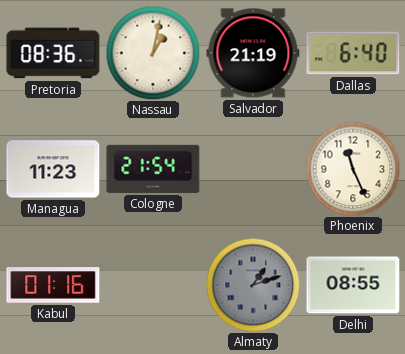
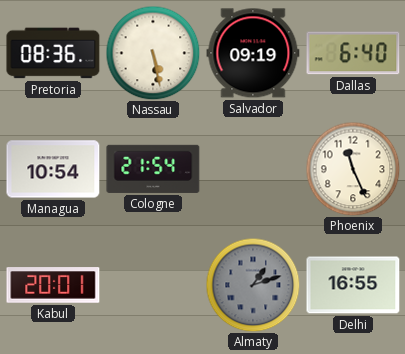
Nassau: 1:02 -> 5:28
Salvador: 21:19 -> 09:19
Managua: 11:23 -> 10:54
Kabul: 01:16 -> 20:01
Delhi: 08:55 -> 16:55
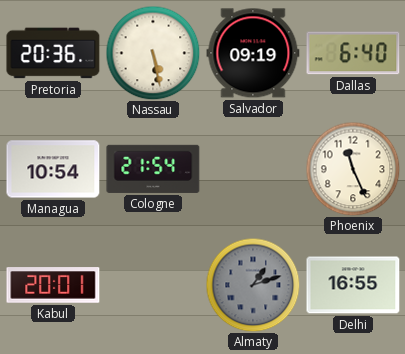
Pretoria: 08:36 -> 20:36
